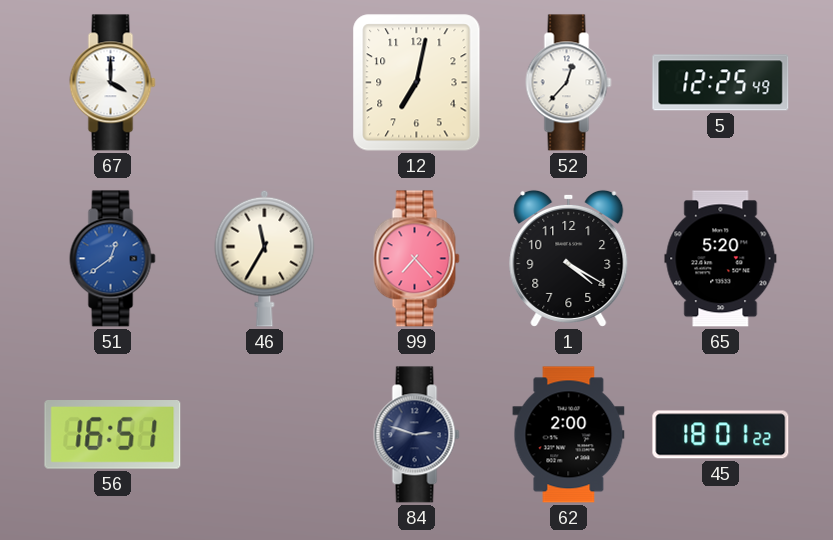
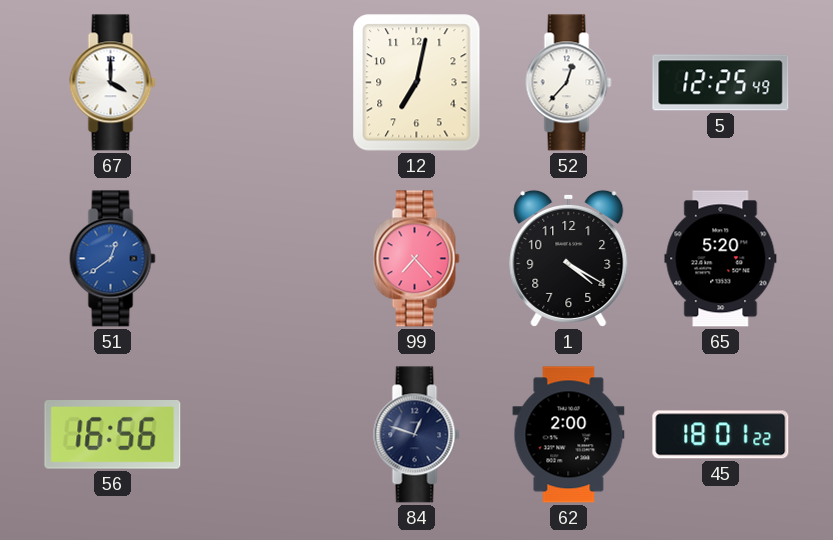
46: 11:35 -> none
56: 16:51 -> 16:56
84: 2:48 -> 12:48
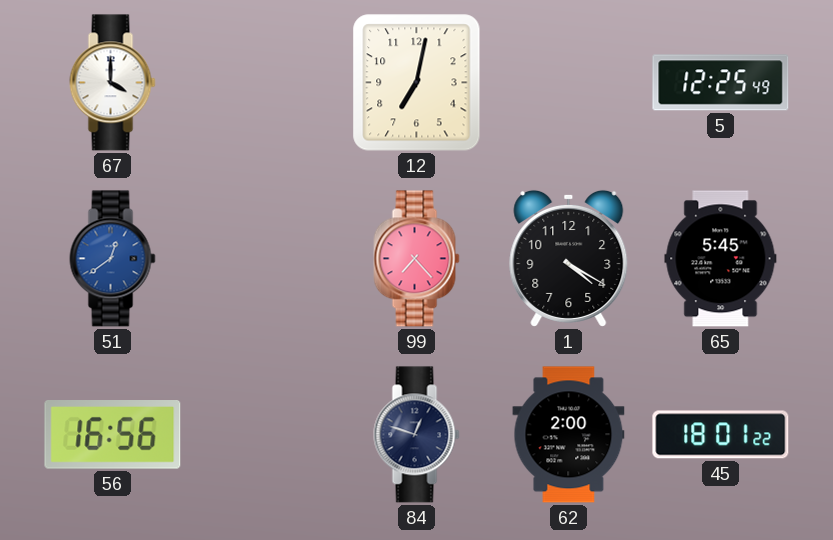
52: 12:37 -> none
65: 5:20 -> 5:45
